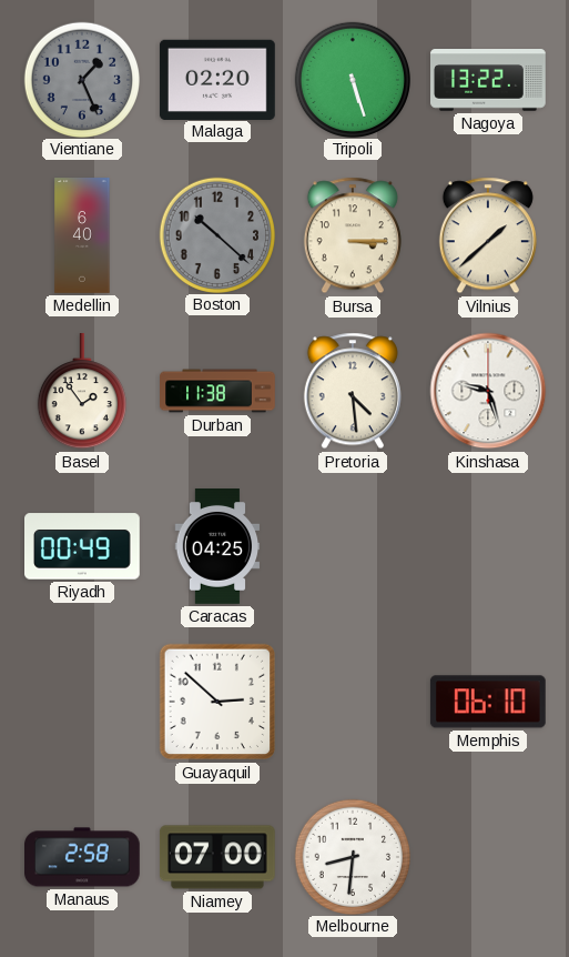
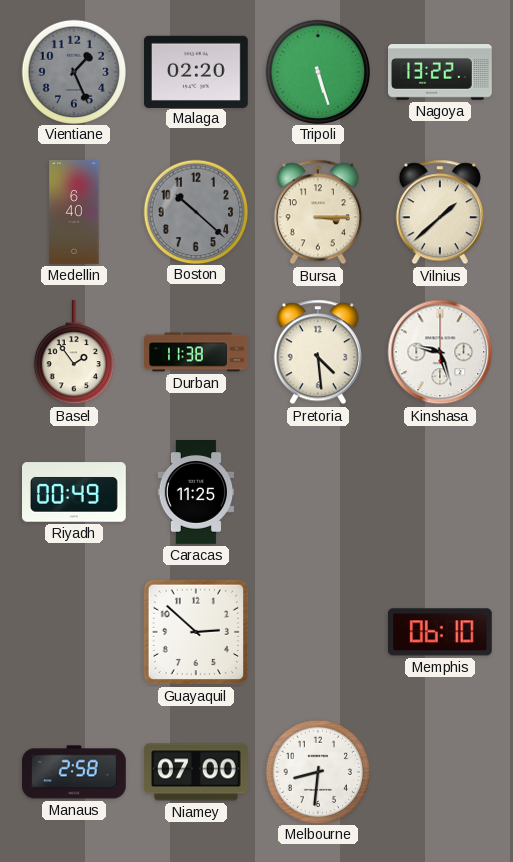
Caracas: 04:25 -> 11:25
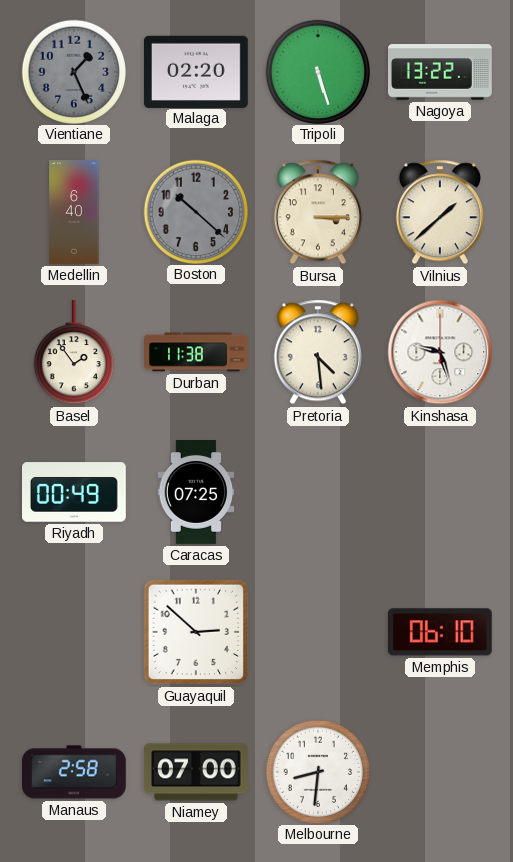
Caracas: 11:25 -> 07:25
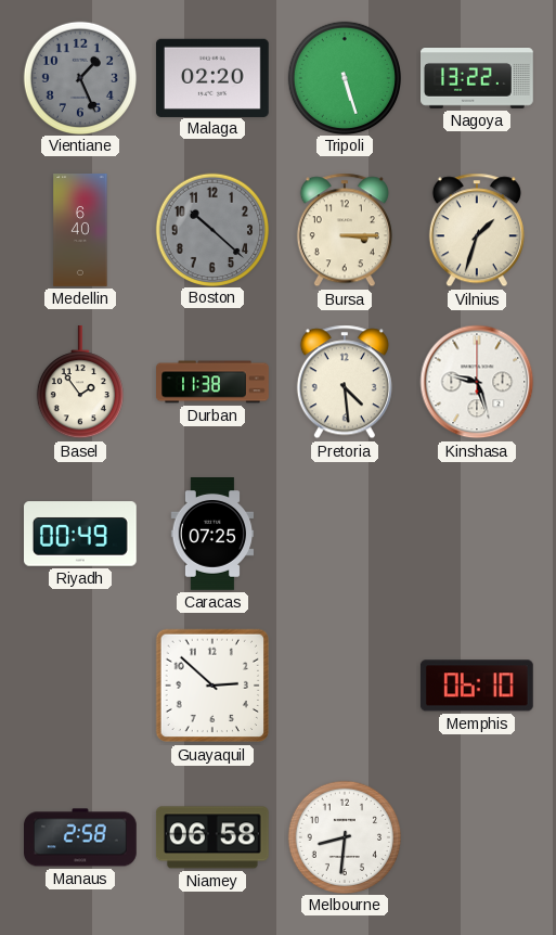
Vilnius: 1:38 -> 1:33
Niamey: 07:00 -> 06:58
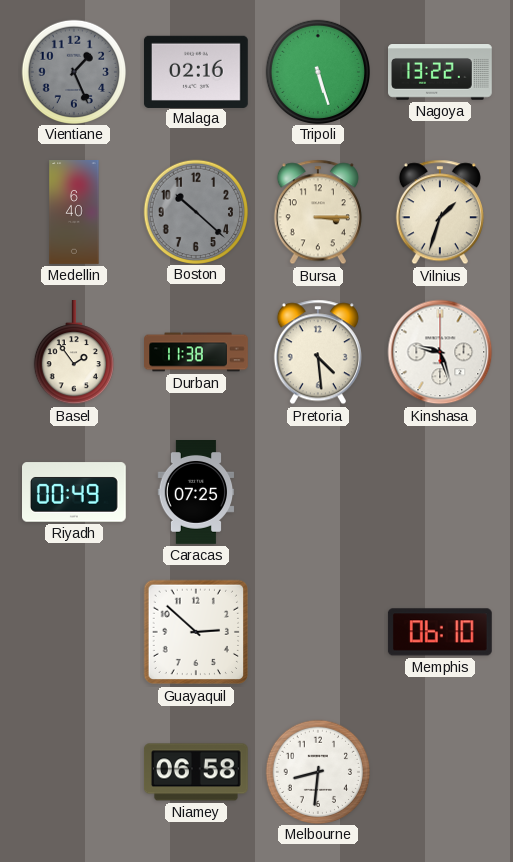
Malaga: 02:20 -> 02:16
Manaus: 2:58 -> none
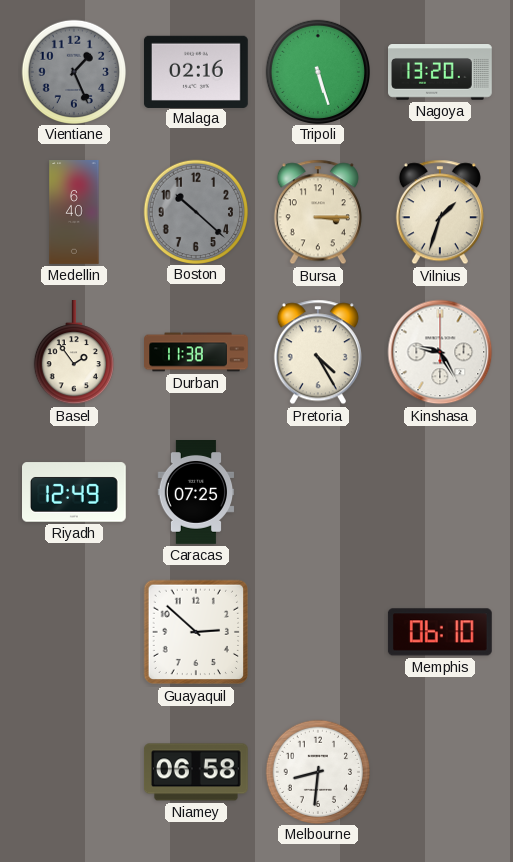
Nagoya: 13:22 -> 13:20
Pretoria: 4:29 -> 4:25
Kinshasa: 9:27 -> 9:25
Riyadh: 00:49 -> 12:49
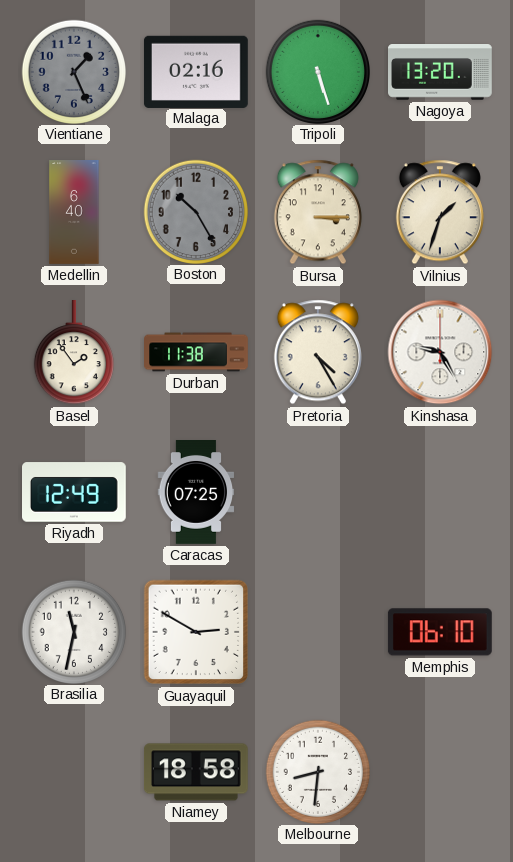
Boston: 10:22 -> 10:25
Brasilia: none -> 11:32
Guayaquil: 2:52 -> 2:50
Niamey: 06:58 -> 18:58
